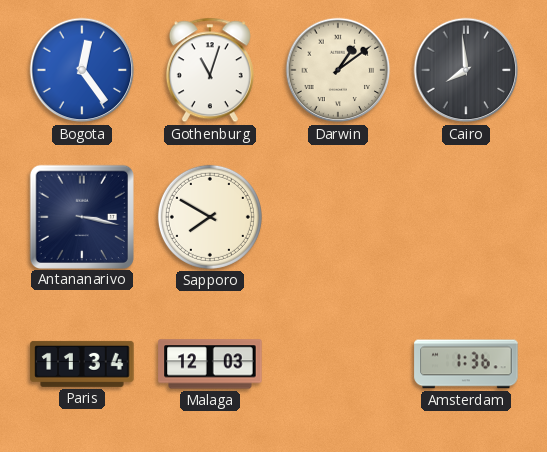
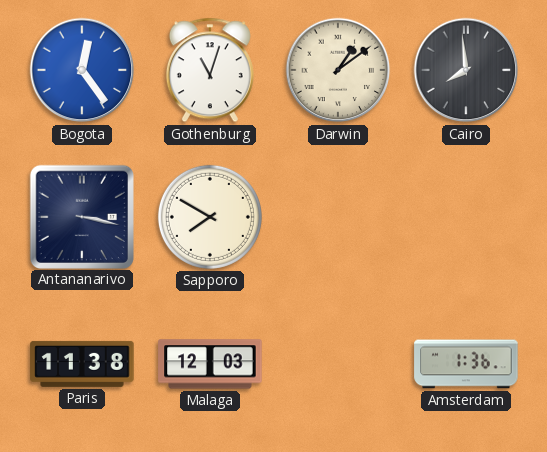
Paris: 11:34 -> 11:38
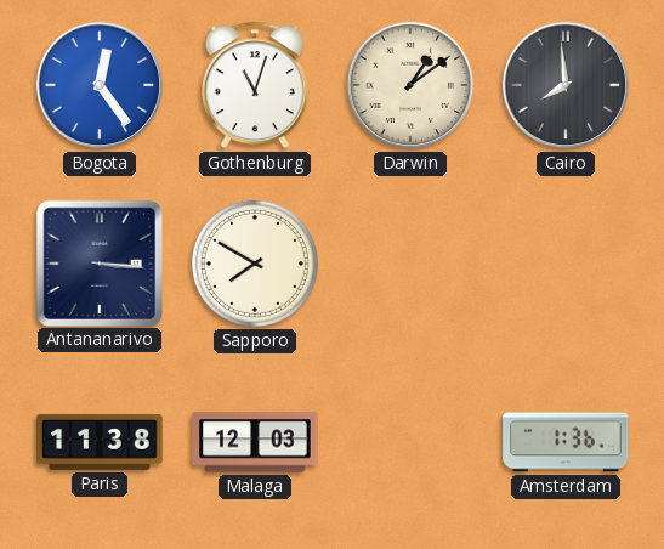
Antananarivo: 3:17 -> 3:16
